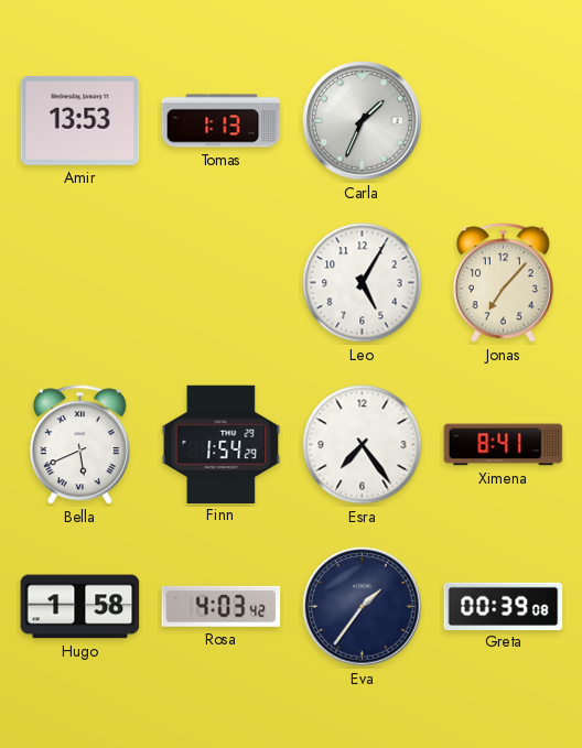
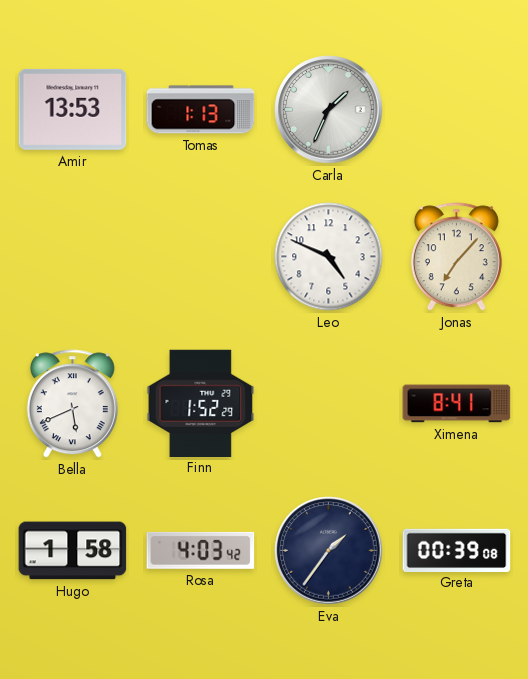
Leo: 5:05 -> 4:49
Finn: 1:54 -> 1:52
Esra: 7:24 -> none
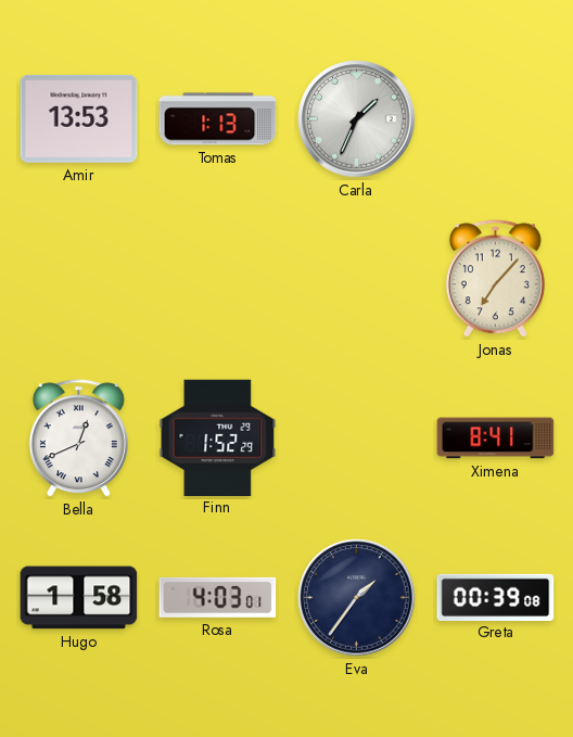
Leo: 4:49 -> none
Bella: 5:41 -> 12:41
Rosa: 4:03:42 -> 4:03:01
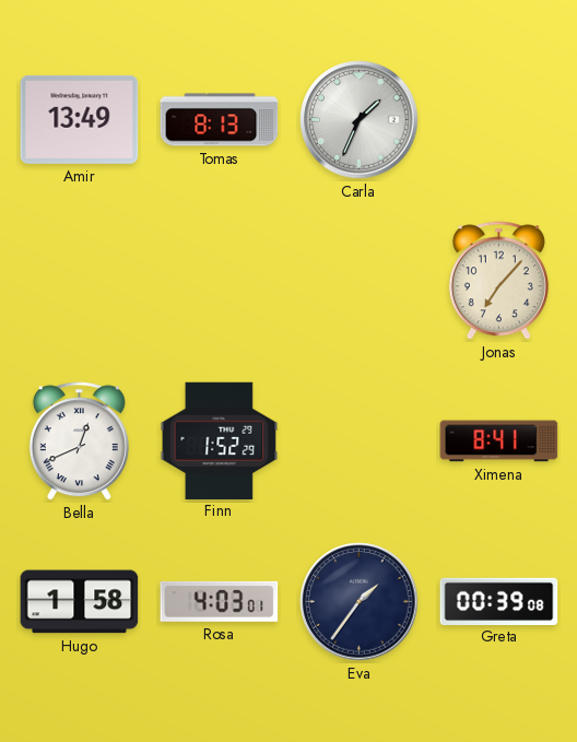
Amir: 13:53 -> 13:49
Tomas: 1:13 -> 8:13
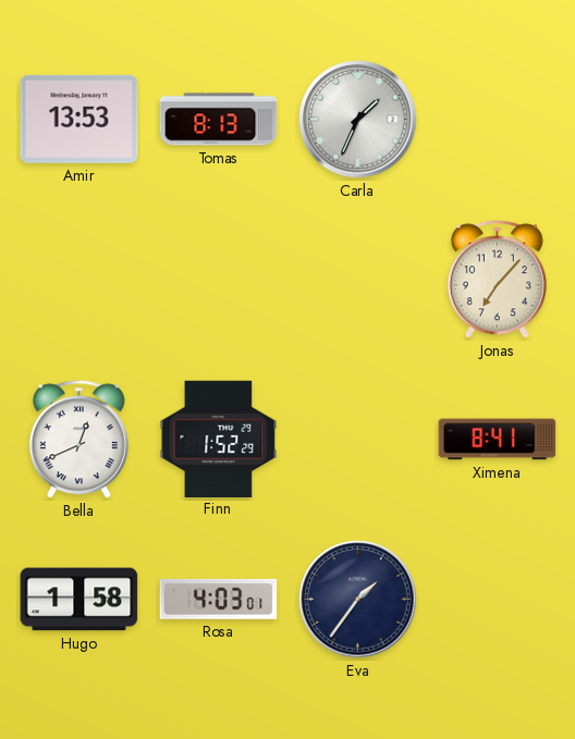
Amir: 13:49 -> 13:53
Greta: 00:39 -> none
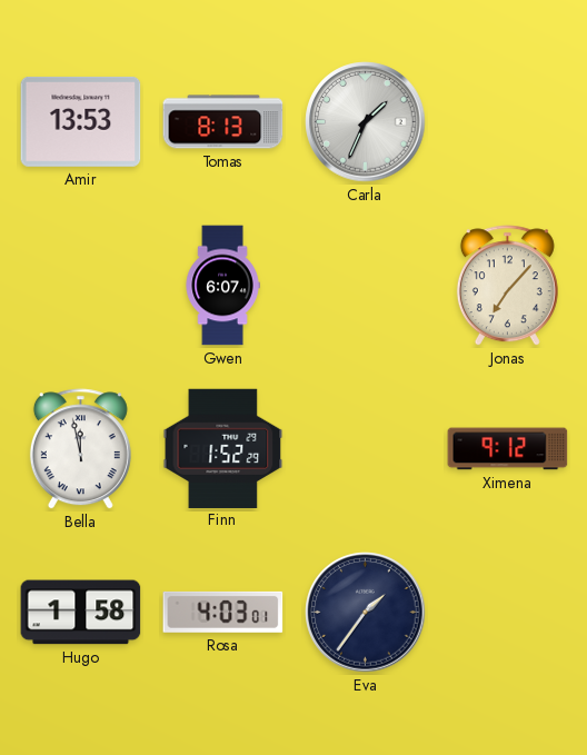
Gwen: none -> 6:07
Bella: 12:41 -> 11:58
Ximena: 8:41 -> 9:12
